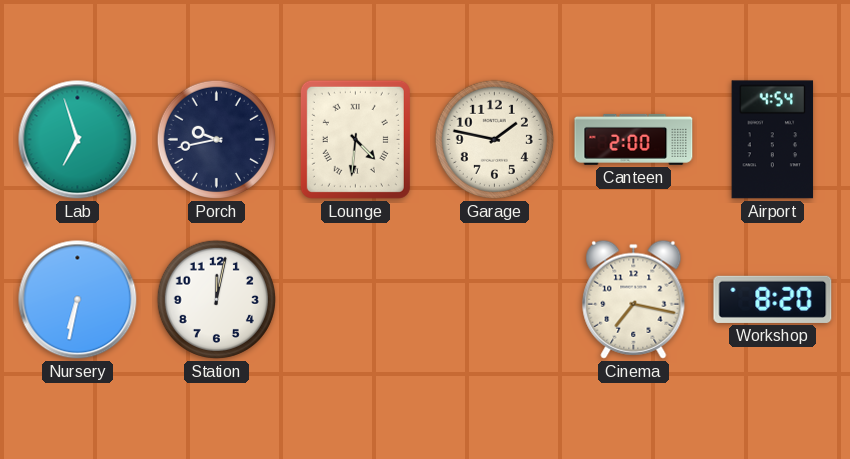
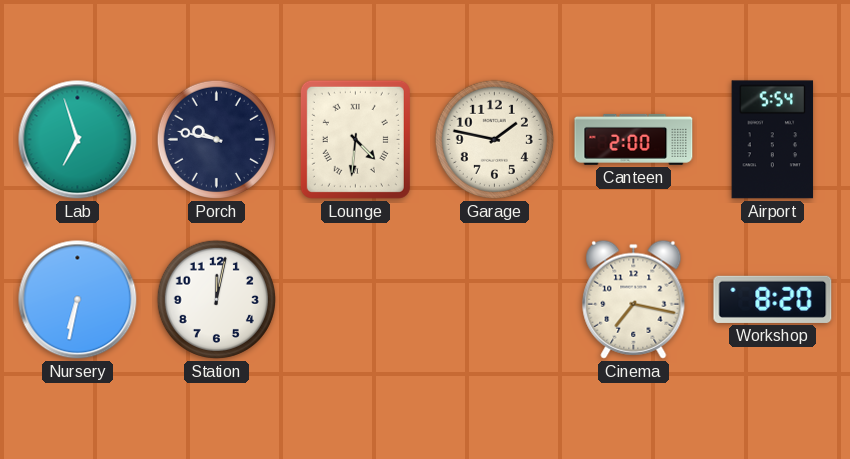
Porch: 9:43 -> 9:47
Airport: 4:54 -> 5:54
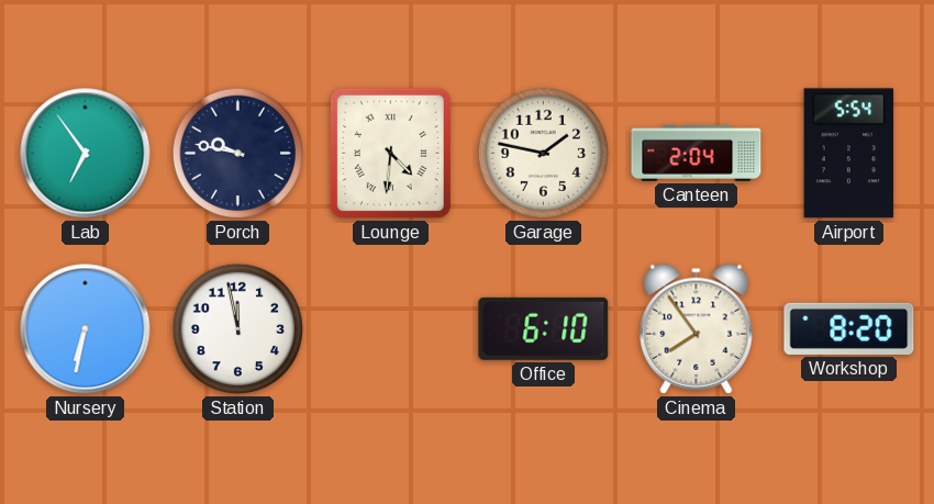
Lab: 6:57 -> 6:54
Canteen: 2:00 -> 2:04
Station: 12:02 -> 11:58
Office: none -> 6:10
Cinema: 7:17 -> 7:54
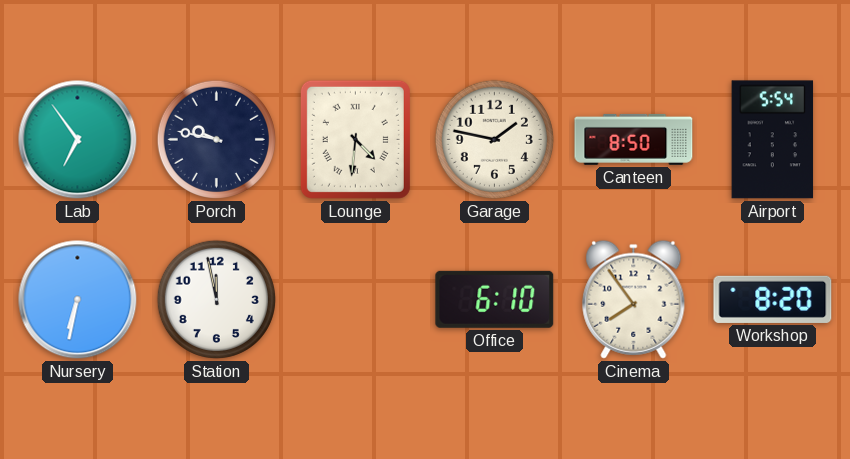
Canteen: 2:04 -> 8:50
